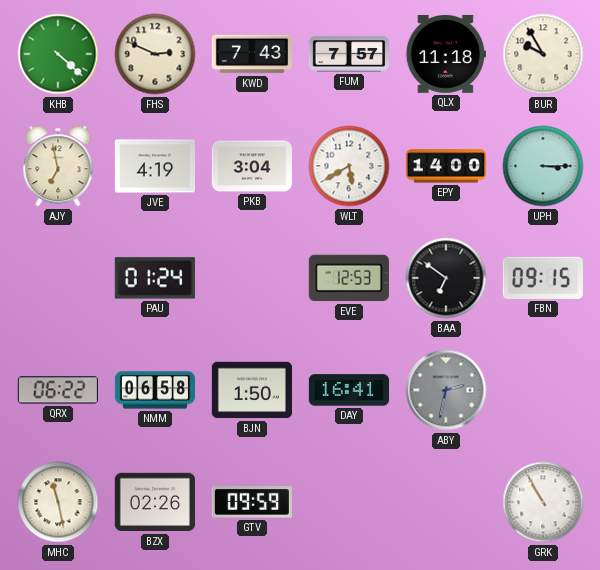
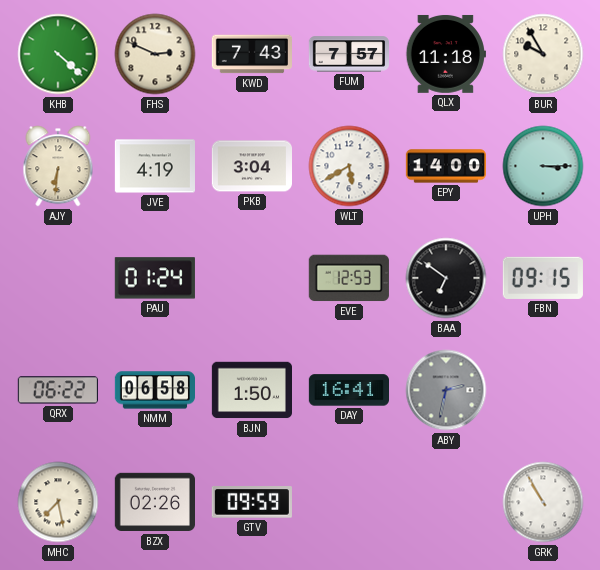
AJY: 6:58 -> 6:31
MHC: 11:28 -> 7:28
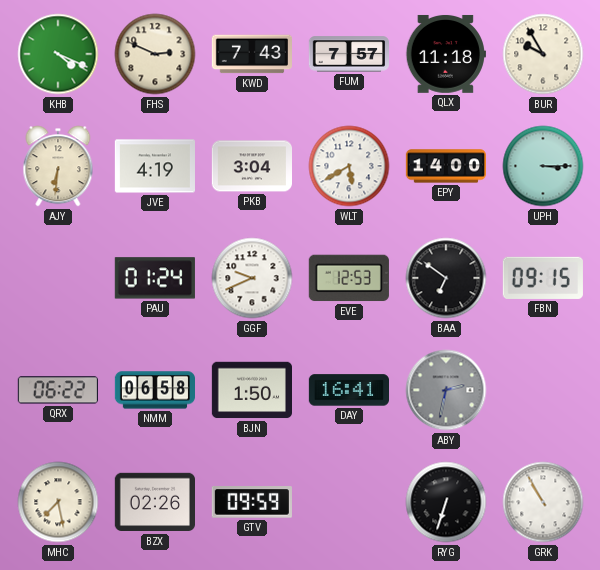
KHB: 4:22 -> 4:19
GGF: none -> 9:41
RYG: none -> 6:33
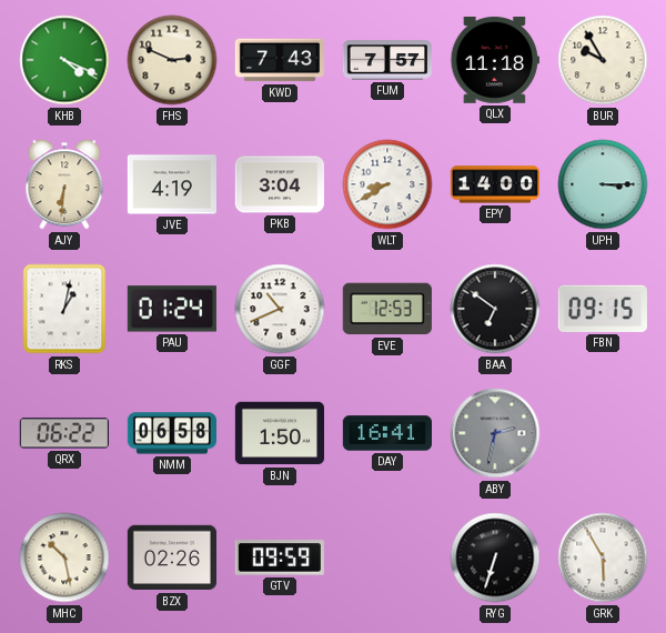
WLT: 5:40 -> 8:40
RKS: none -> 1:02
GGF: 9:41 -> 10:41
MHC: 7:28 -> 10:28
GRK: 10:55 -> 5:55
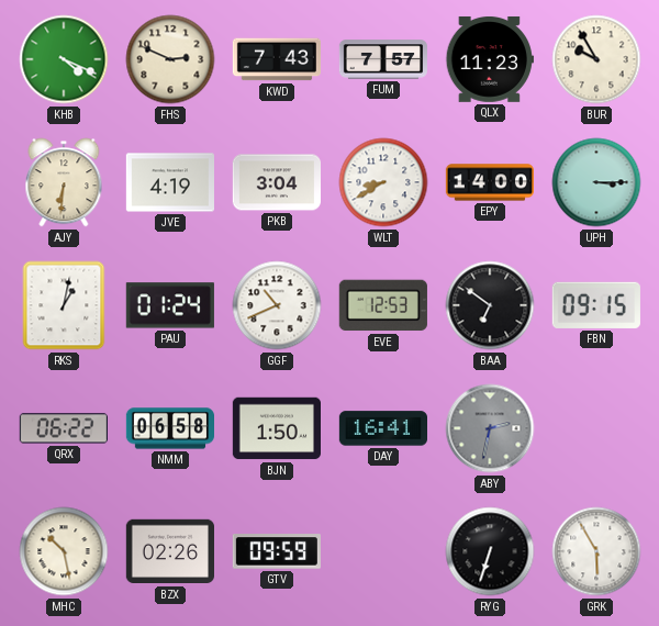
QLX: 11:18 -> 11:23
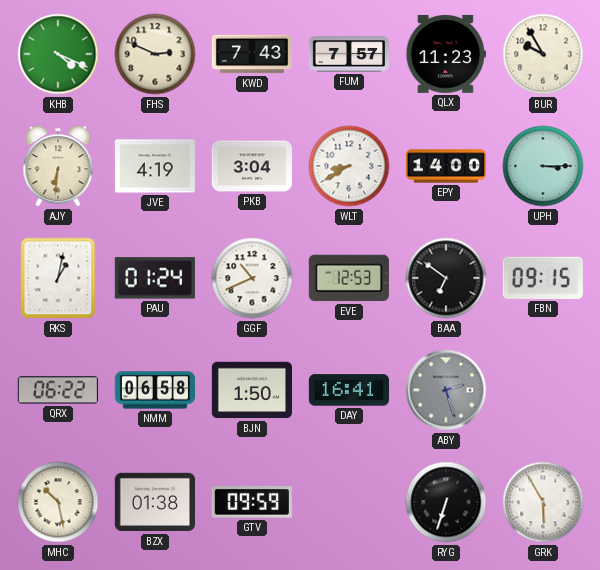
ABY: 2:32 -> 2:27
BZX: 02:26 -> 01:38
